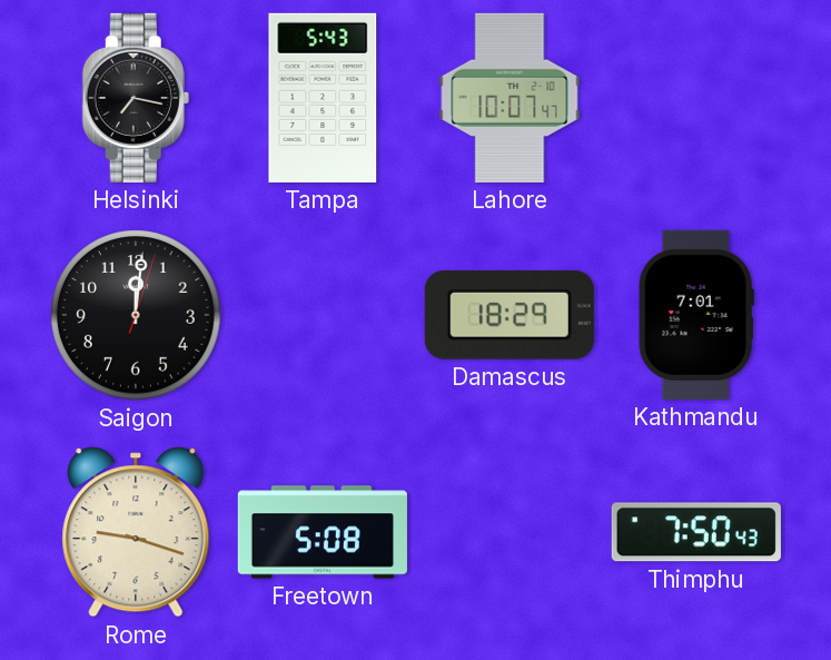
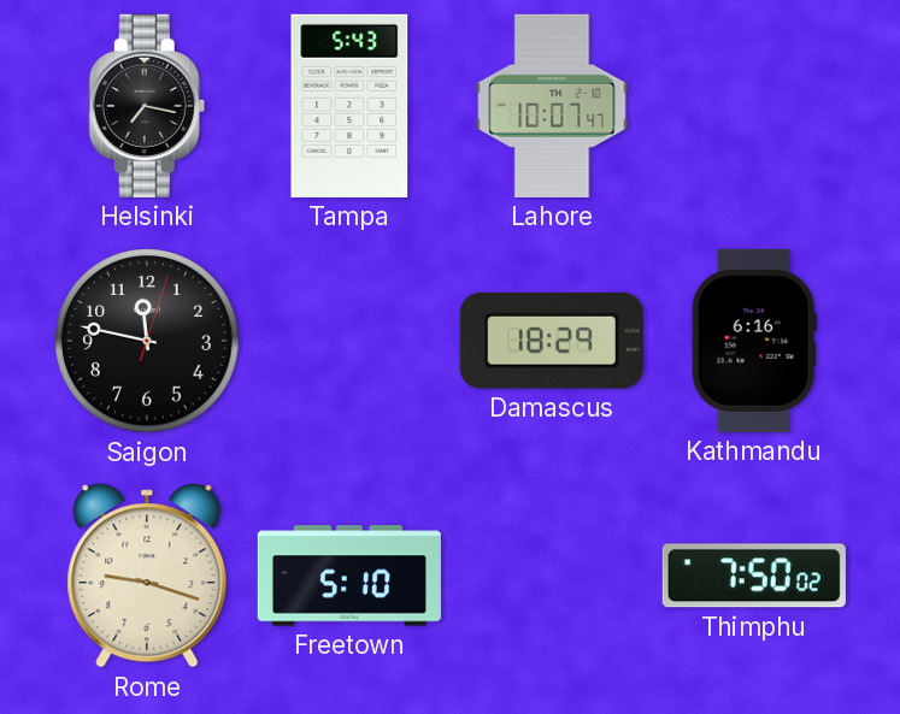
Saigon: 12:01 -> 11:47
Kathmandu: 7:01 -> 6:16
Freetown: 5:08 -> 5:10
Thimphu: 7:50:43 -> 7:50:02
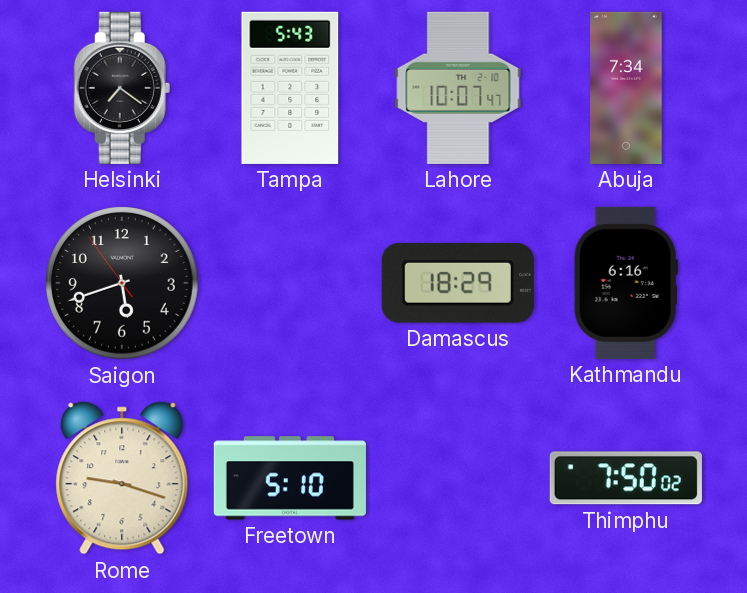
Helsinki: 7:17 -> 7:21
Abuja: none -> 7:34
Saigon: 11:47 -> 5:41
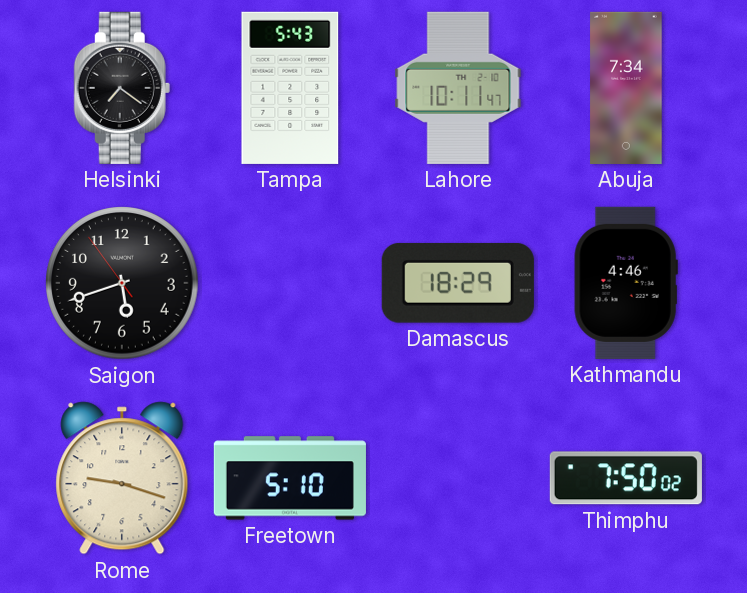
Lahore: 10:07 -> 10:11
Kathmandu: 6:16 -> 4:46
